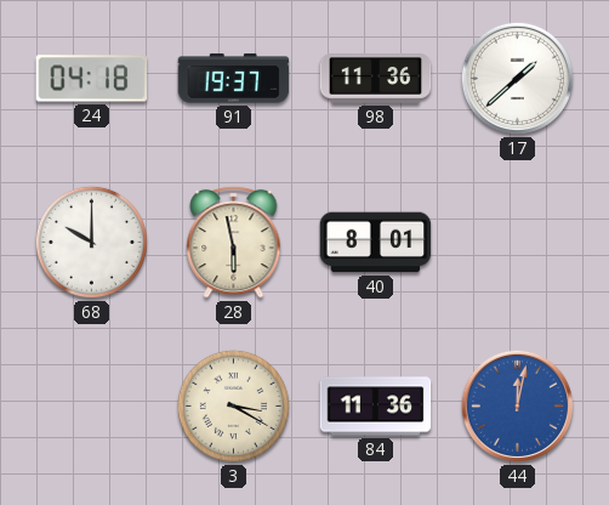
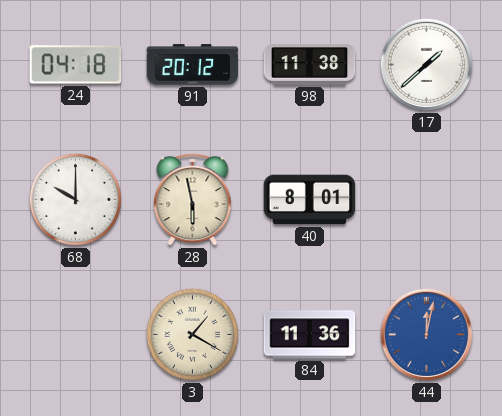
91: 19:37 -> 20:12
98: 11:36 -> 11:38
3: 3:20 -> 1:20
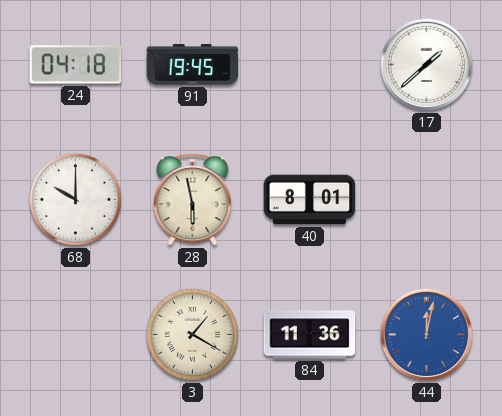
91: 20:12 -> 19:45
98: 11:38 -> none
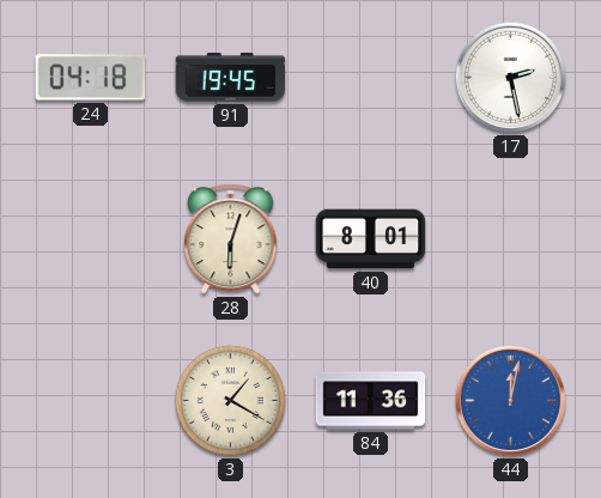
17: 1:38 -> 2:28
68: 10:00 -> none
28: 5:58 -> 6:03
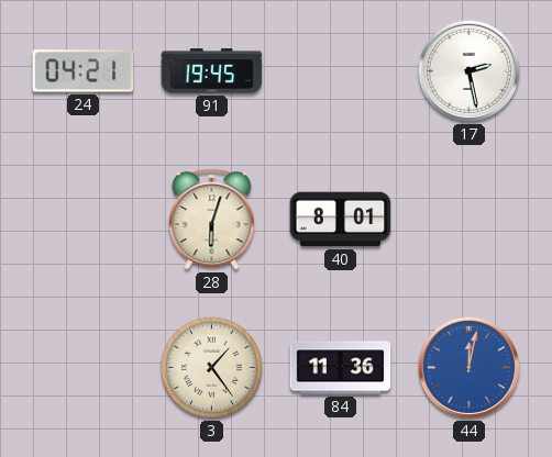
24: 04:18 -> 04:21
3: 1:20 -> 1:24
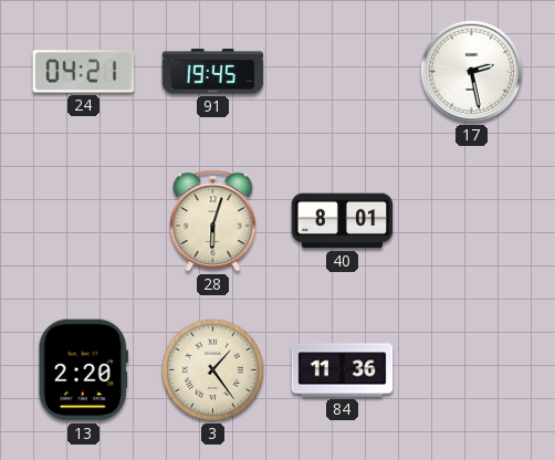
13: none -> 2:20
44: 12:02 -> none
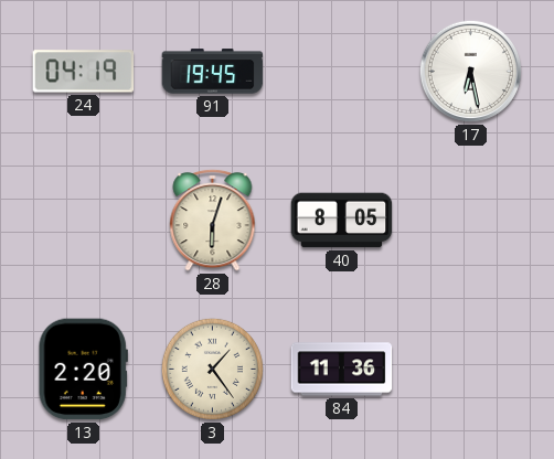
24: 04:21 -> 04:19
17: 2:28 -> 6:28
40: 8:01 -> 8:05
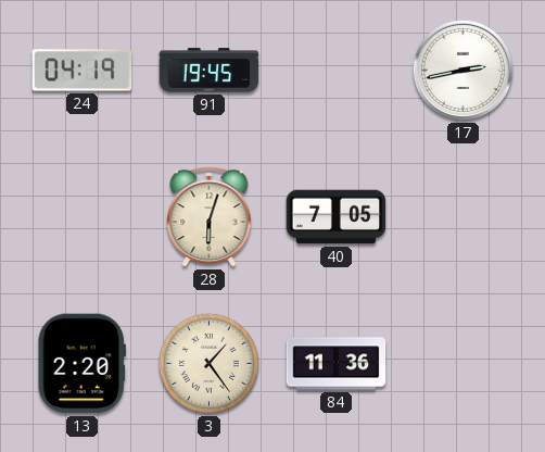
17: 6:28 -> 2:43
40: 8:05 -> 7:05
